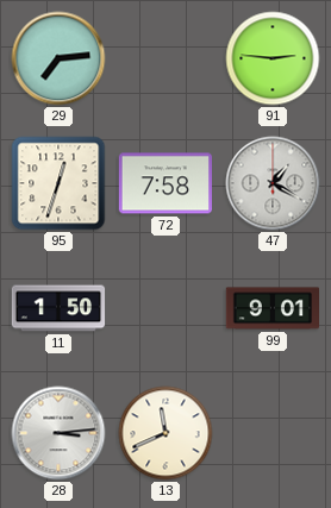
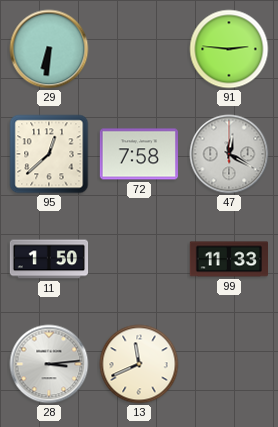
29: 7:14 -> 6:31
95: 12:33 -> 12:38
47: 1:20 -> 12:20
99: 9:01 -> 11:33
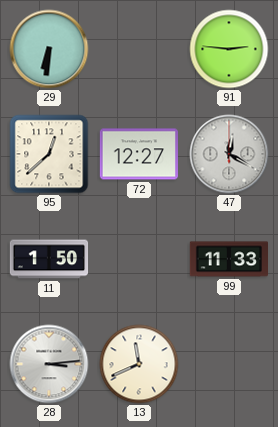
72: 7:58 -> 12:27
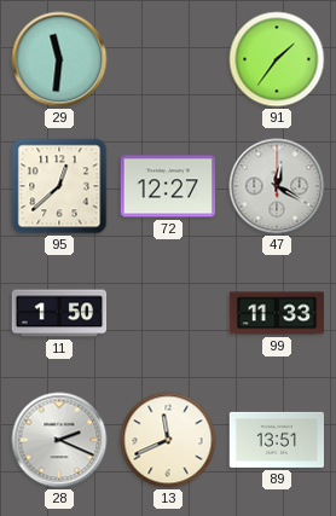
29: 6:31 -> 11:31
91: 2:46 -> 1:36
28: 3:14 -> 2:19
89: none -> 13:51
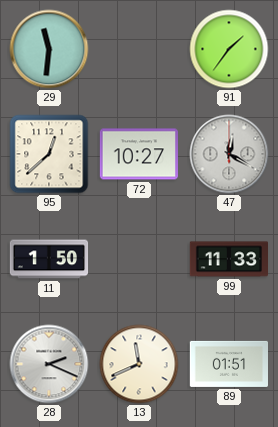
72: 12:27 -> 10:27
89: 13:51 -> 01:51
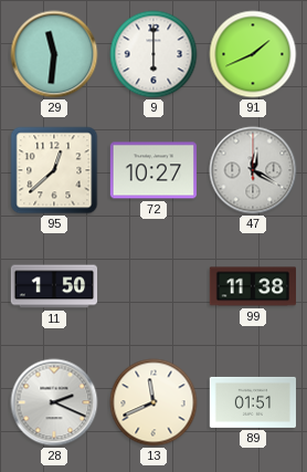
9: none -> 6:00
91: 1:36 -> 1:41
99: 11:33 -> 11:38
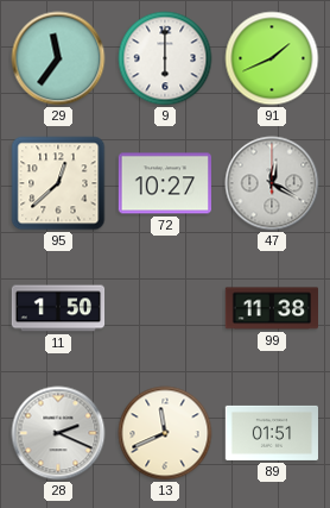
29: 11:31 -> 11:36
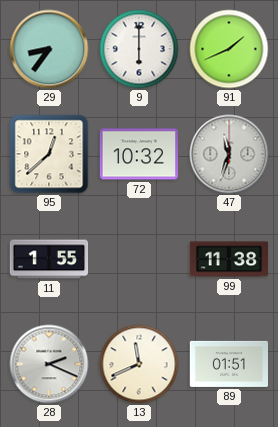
29: 11:36 -> 8:36
72: 10:27 -> 10:32
47: 12:20 -> 11:33
11: 1:50 -> 1:55
